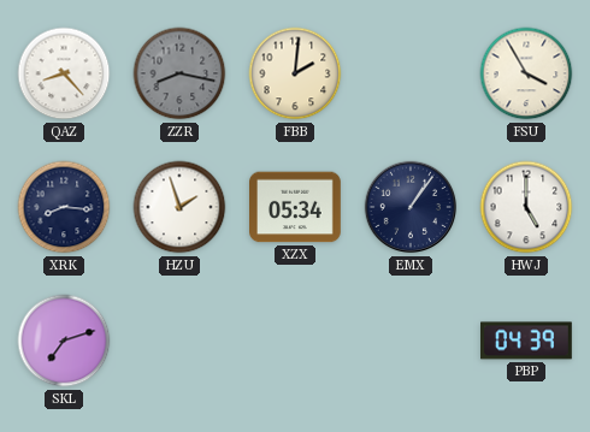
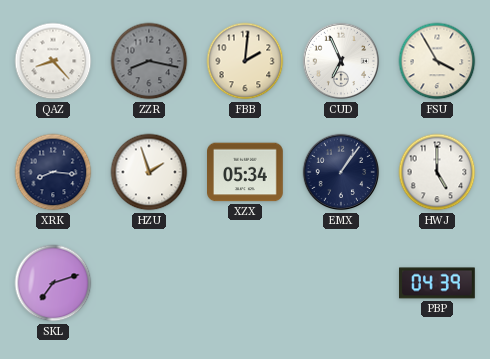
CUD: none -> 6:56
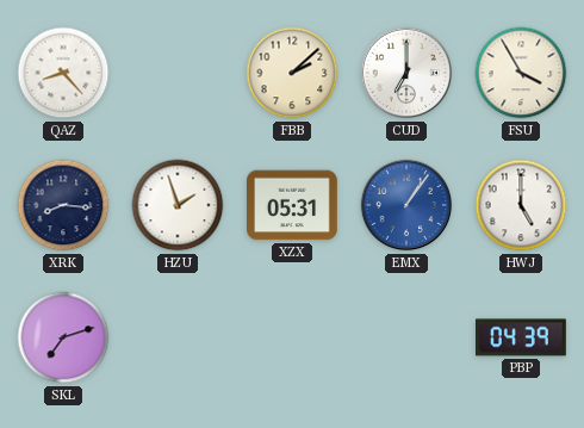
ZZR: 8:17 -> none
FBB: 2:01 -> 2:08
CUD: 6:56 -> 7:00
XZX: 05:34 -> 05:31
EMX dial: navy -> blue
